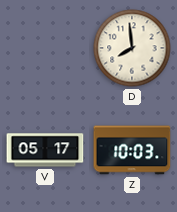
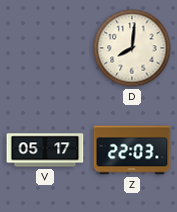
D: 7:59 -> 8:01
Z: 10:03 -> 22:03
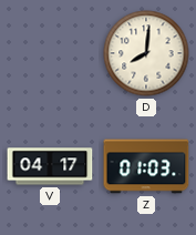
V: 05:17 -> 04:17
Z: 22:03 -> 01:03
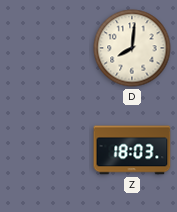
V: 04:17 -> none
Z: 01:03 -> 18:03
